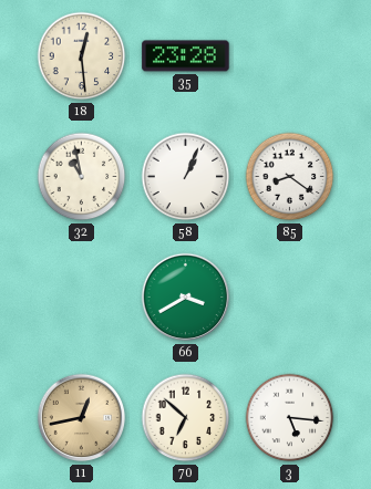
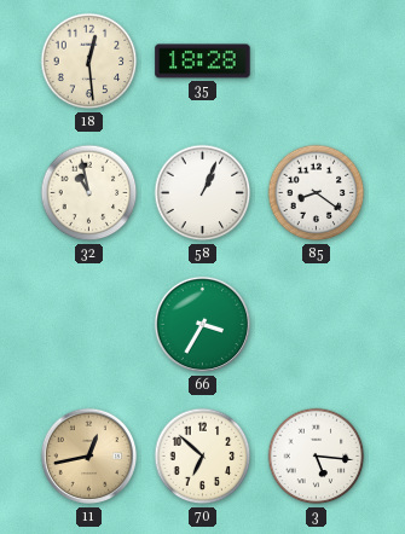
35: 23:28 -> 18:28
66: 3:40 -> 3:35
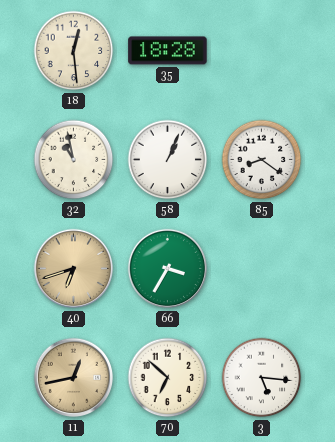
40: none -> 6:42
